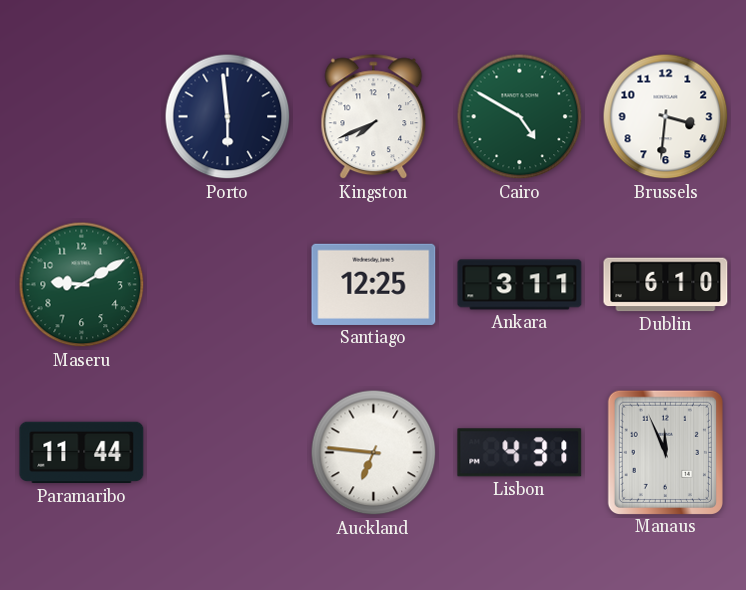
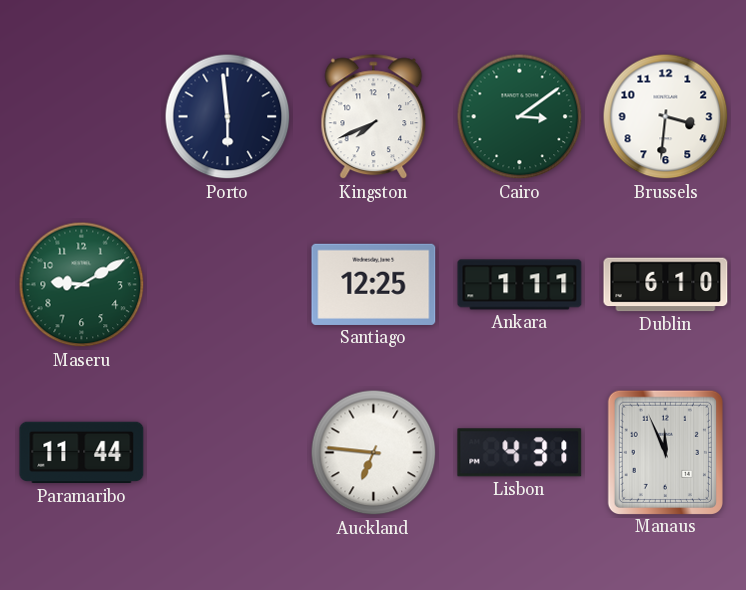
Cairo: 4:50 -> 3:09
Ankara: 3:11 -> 1:11
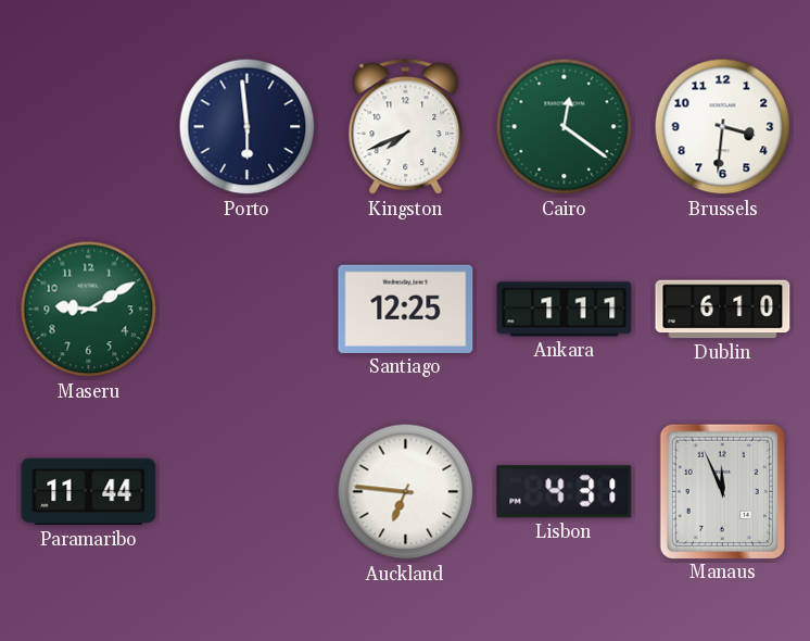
Cairo: 3:09 -> 12:21
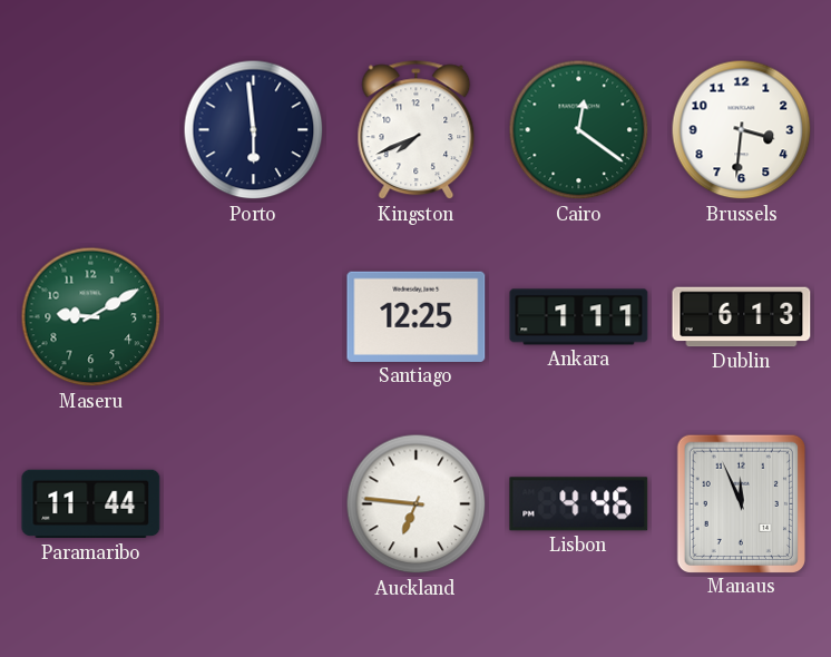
Dublin: 6:10 -> 6:13
Lisbon: 4:31 -> 4:46
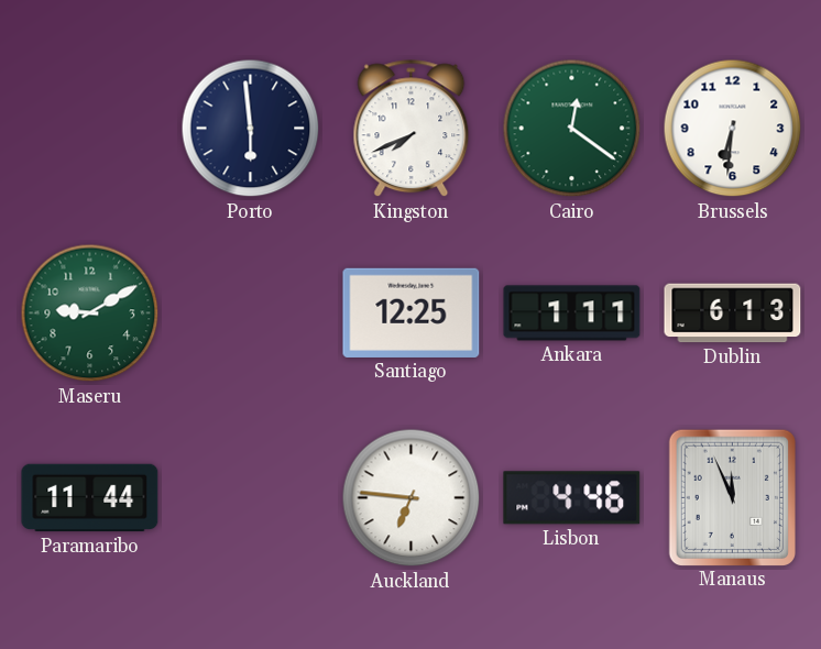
Brussels: 3:31 -> 6:31
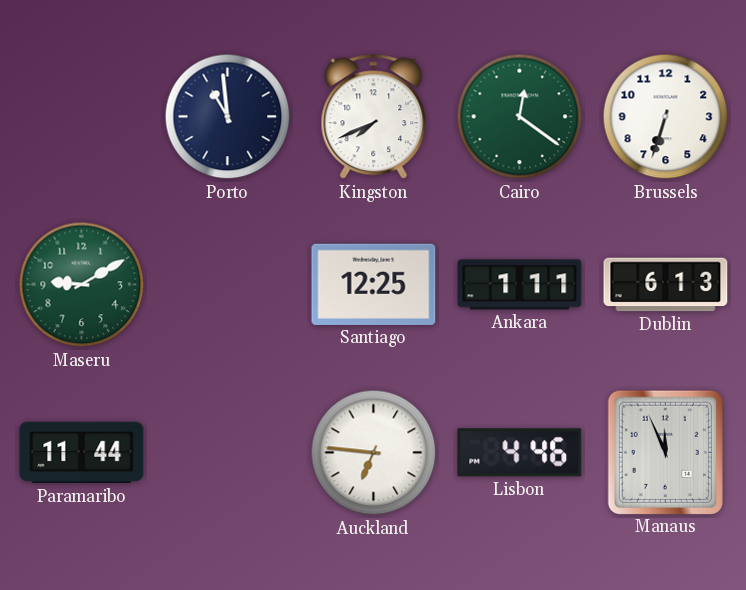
Porto: 5:59 -> 10:59
Brussels: 6:31 -> 6:33
